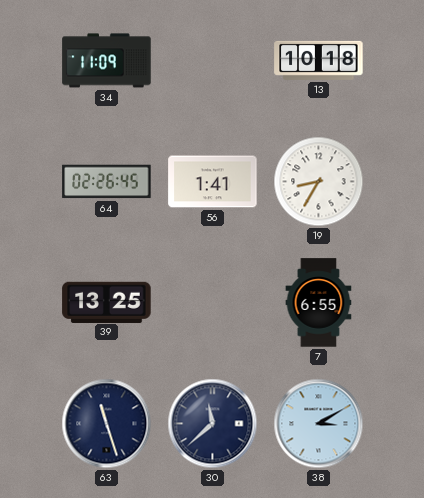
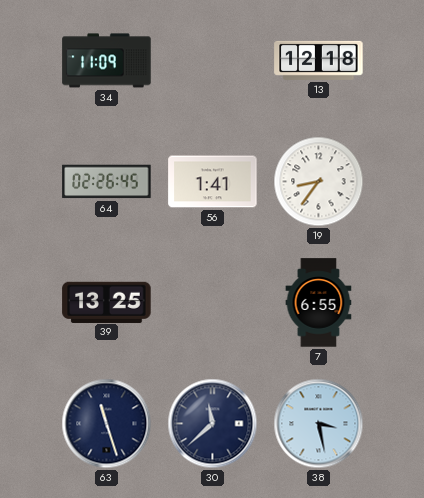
13: 10:18 -> 12:18
19: 8:35 -> 8:36
38: 3:10 -> 3:28
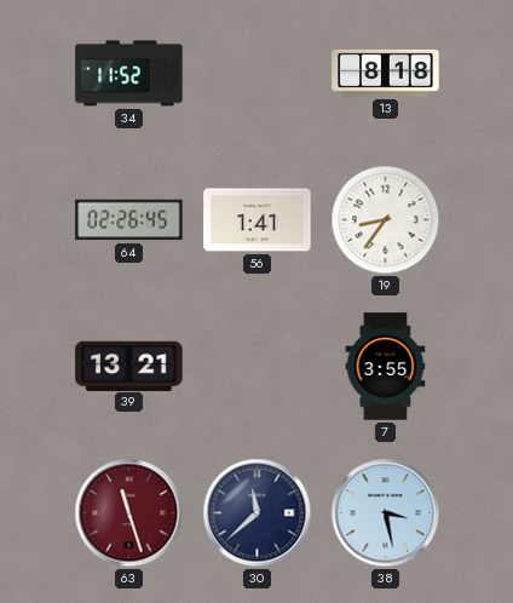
34: 11:09 -> 11:52
13: 12:18 -> 8:18
39: 13:25 -> 13:21
7: 6:55 -> 3:55
63 dial: navy -> burgundy
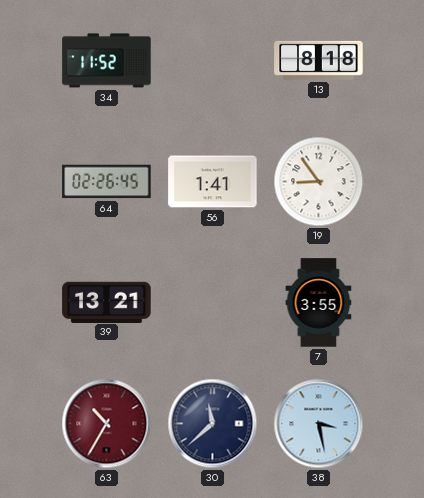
19: 8:36 -> 8:54
63: 11:27 -> 10:35
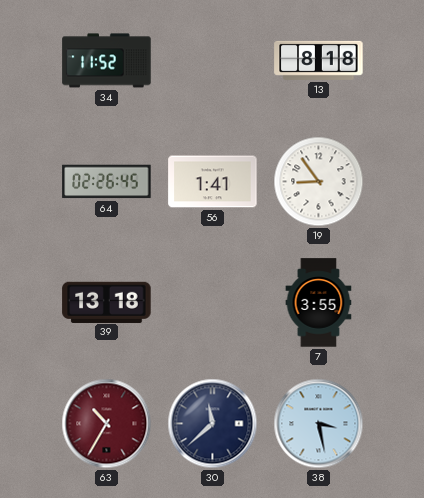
39: 13:21 -> 13:18
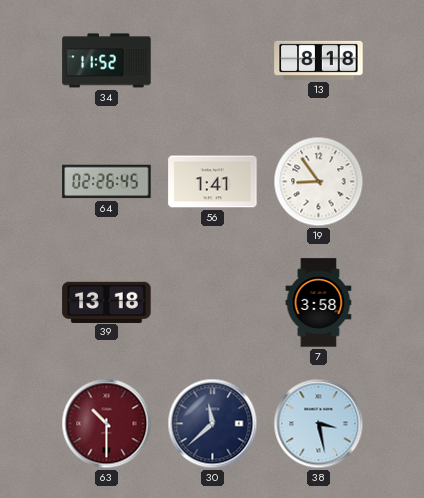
7: 3:55 -> 3:58
63: 10:35 -> 10:30
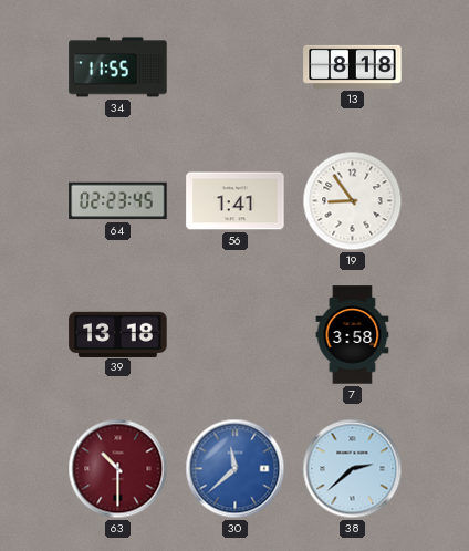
34: 11:52 -> 11:55
64: 02:26 -> 02:23
30 dial: navy -> blue
38: 3:28 -> 2:38
